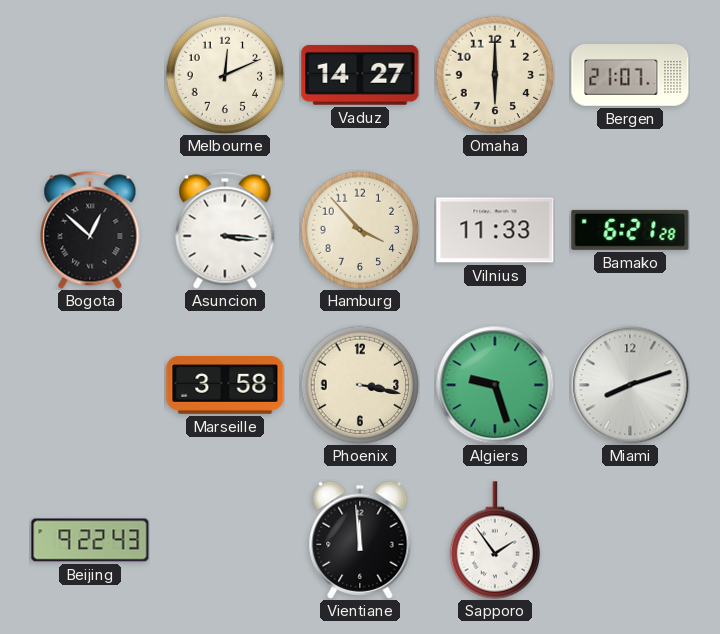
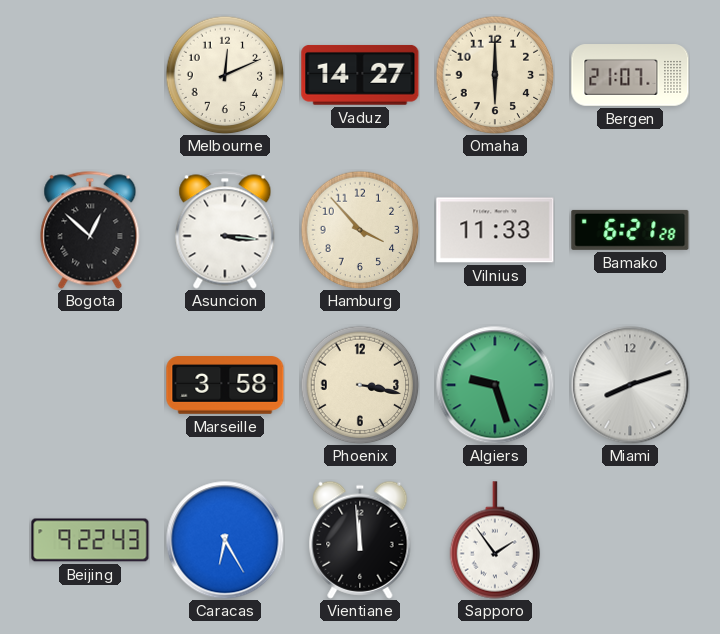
Caracas: none -> 6:25
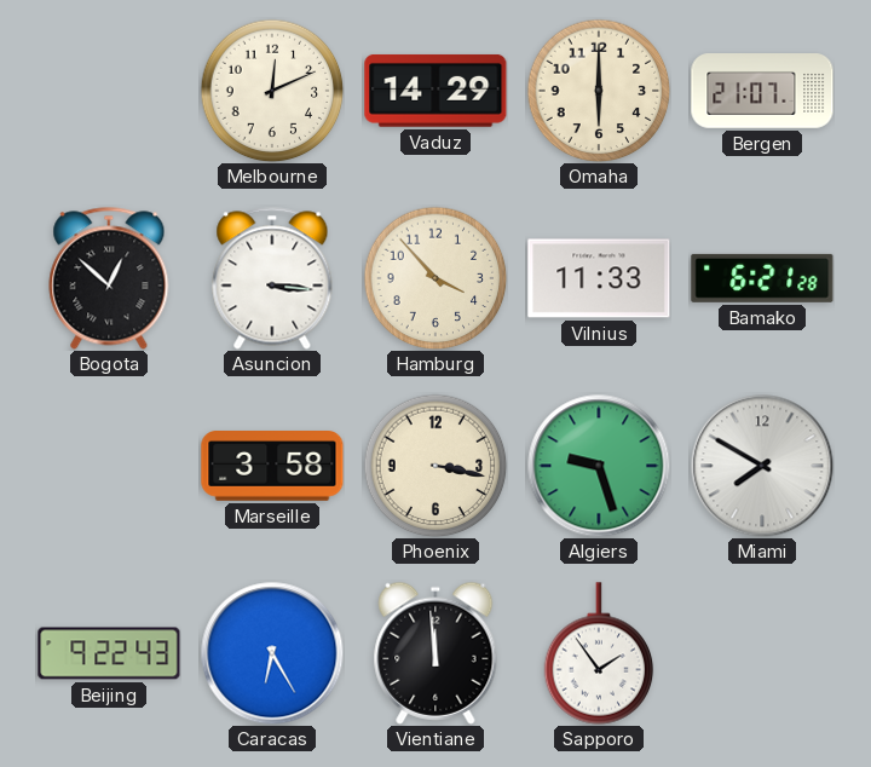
Vaduz: 14:27 -> 14:29
Miami: 8:12 -> 7:50
